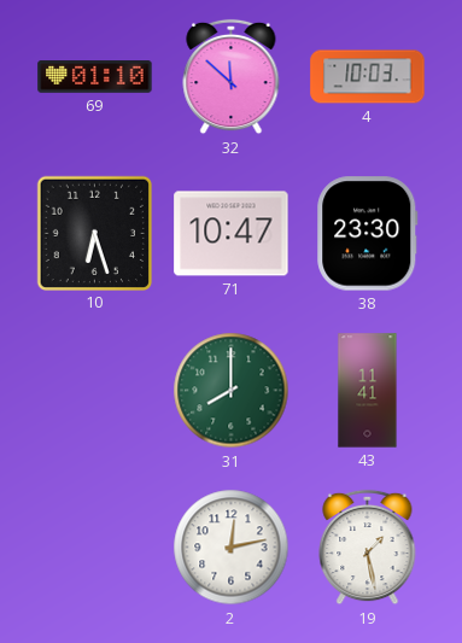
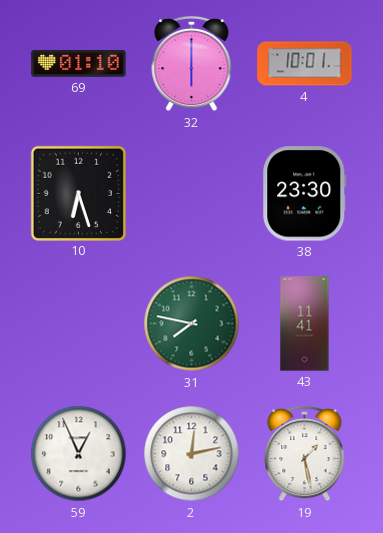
32: 11:52 -> 6:00
4: 10:03 -> 10:01
71: 10:47 -> none
31: 8:00 -> 7:47
59: none -> 12:56
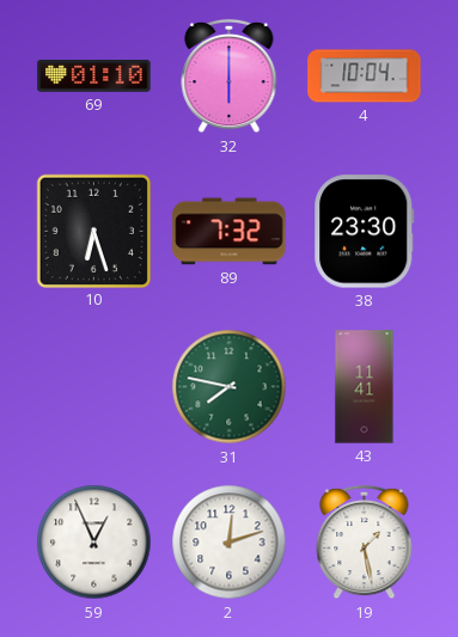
4: 10:01 -> 10:04
89: none -> 7:32
2: 12:13 -> 12:12
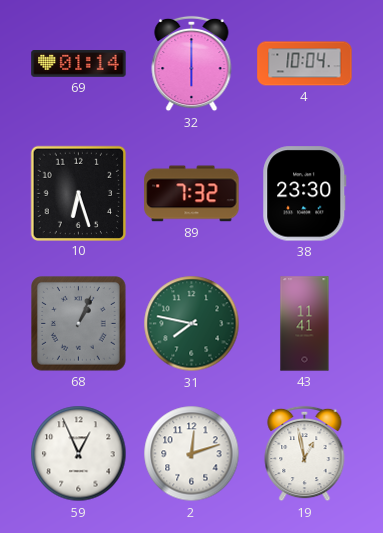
69: 01:10 -> 01:14
68: none -> 1:04
19: 1:28 -> 12:58
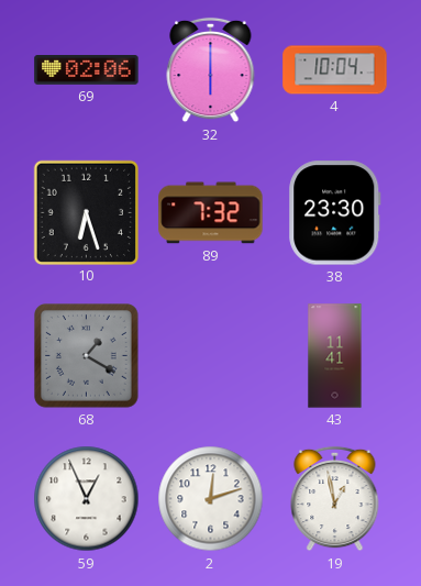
69: 01:14 -> 02:06
68: 1:04 -> 1:20
31: 7:47 -> none
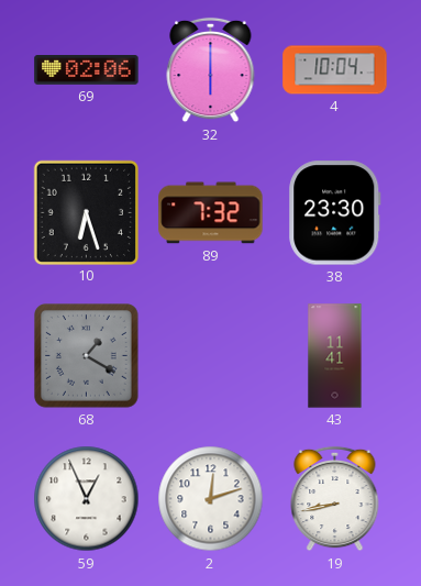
19: 12:58 -> 8:43
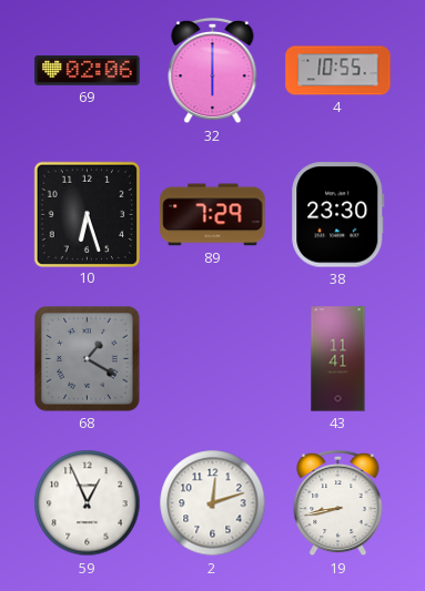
4: 10:04 -> 10:55
89: 7:32 -> 7:29
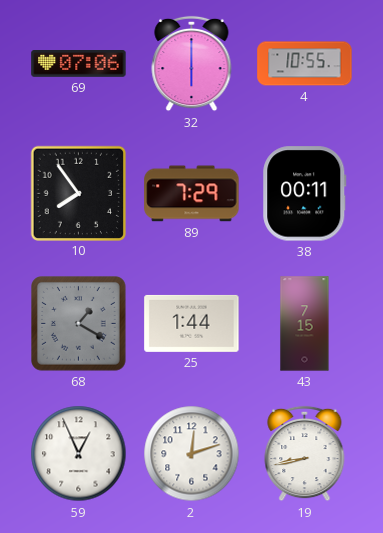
69: 02:06 -> 07:06
10: 6:27 -> 7:54
38: 23:30 -> 00:11
25: none -> 1:44
43: 11:41 -> 7:15
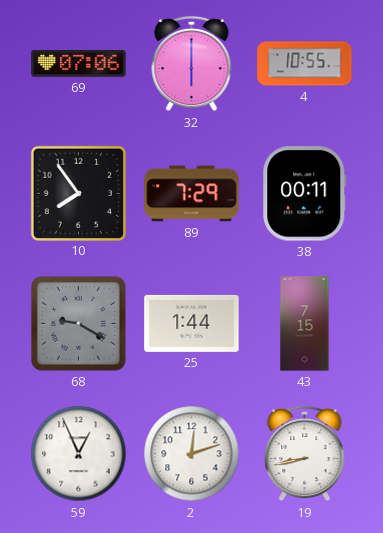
68: 1:20 -> 9:20
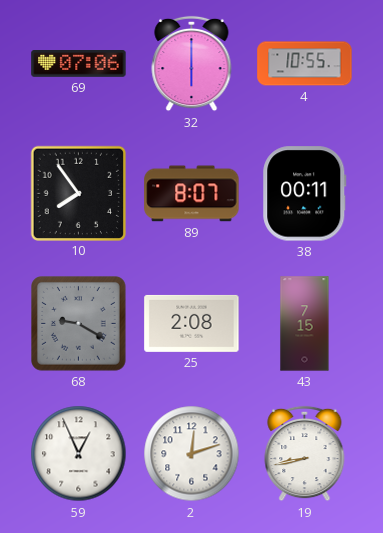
89: 7:29 -> 8:07
25: 1:44 -> 2:08
